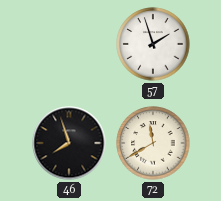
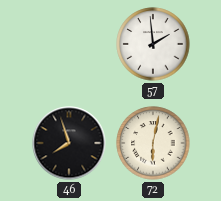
57: 1:57 -> 1:59
72: 11:40 -> 6:02
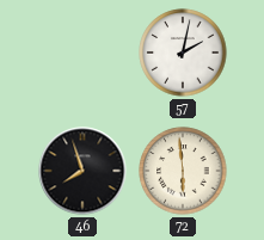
57: 1:59 -> 2:02
72: 6:02 -> 5:59
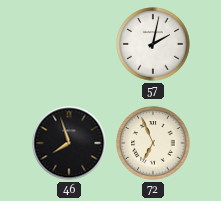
72: 5:59 -> 6:56
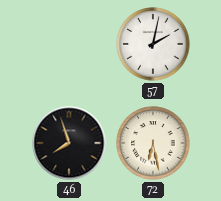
72: 6:56 -> 6:28
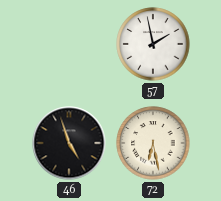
57: 2:02 -> 1:58
46: 7:57 -> 4:57
